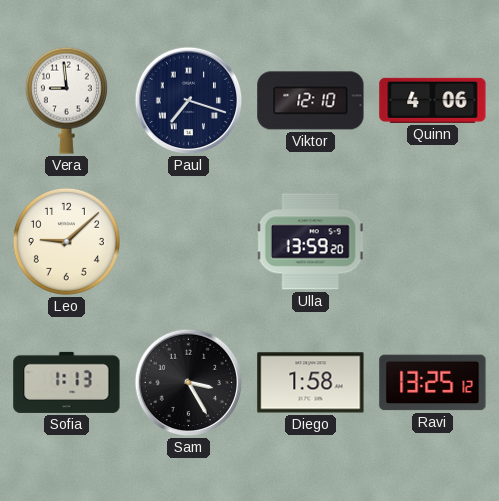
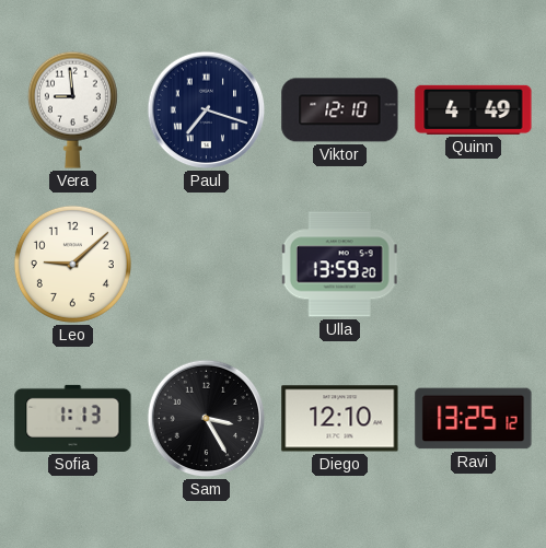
Quinn: 4:06 -> 4:49
Diego: 1:58 -> 12:10
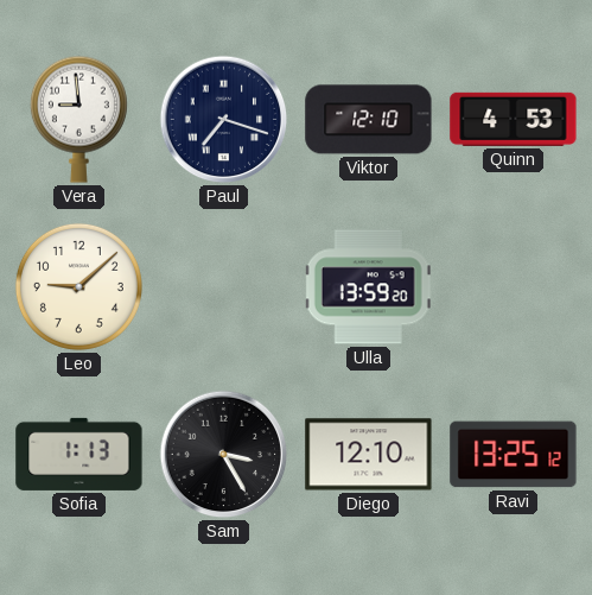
Quinn: 4:49 -> 4:53
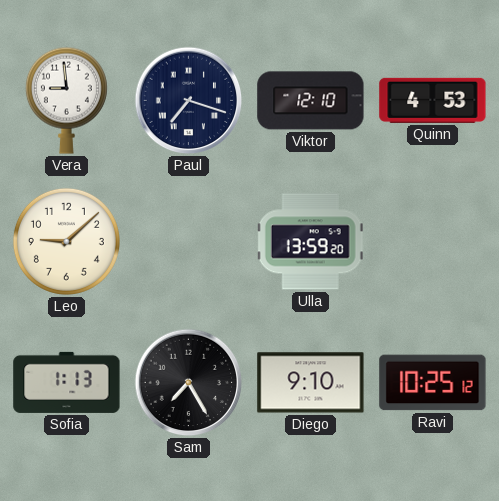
Sam: 3:25 -> 7:25
Diego: 12:10 -> 9:10
Ravi: 13:25 -> 10:25
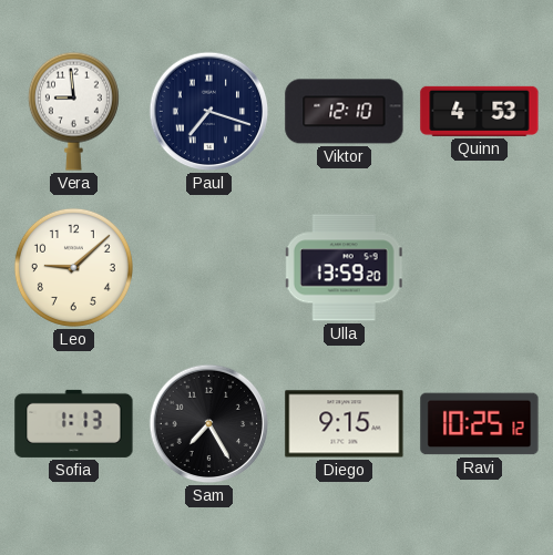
Diego: 9:10 -> 9:15
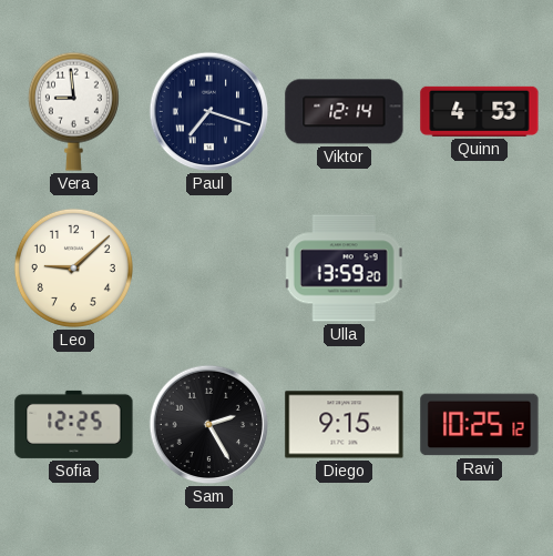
Viktor: 12:10 -> 12:14
Sofia: 1:13 -> 12:25
Sam: 7:25 -> 2:25
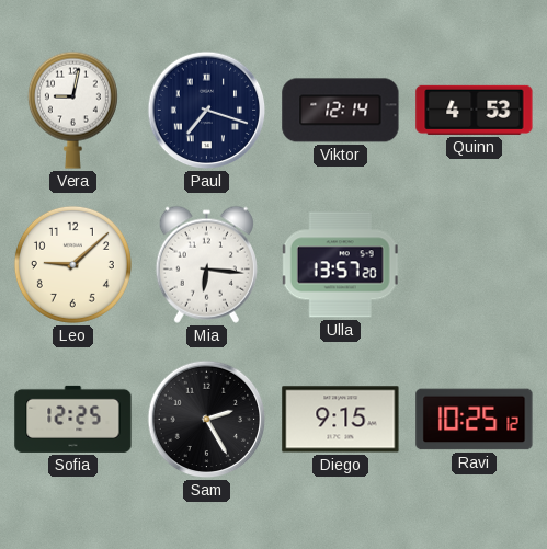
Vera: 8:59 -> 9:02
Mia: none -> 6:16
Ulla: 13:59 -> 13:57
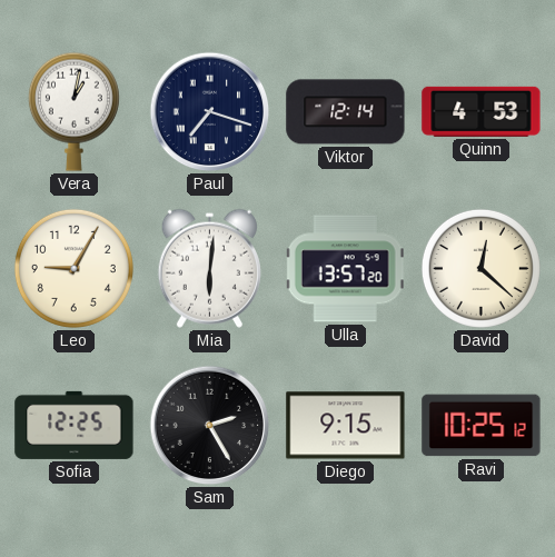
Vera: 9:02 -> 1:02
Leo: 9:08 -> 9:05
Mia: 6:16 -> 6:01
David: none -> 12:22
